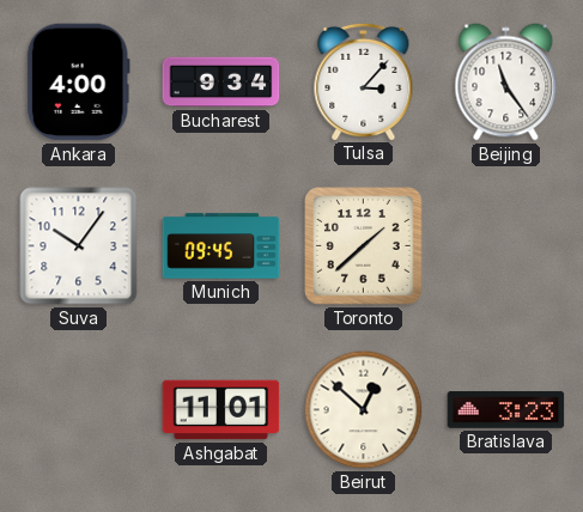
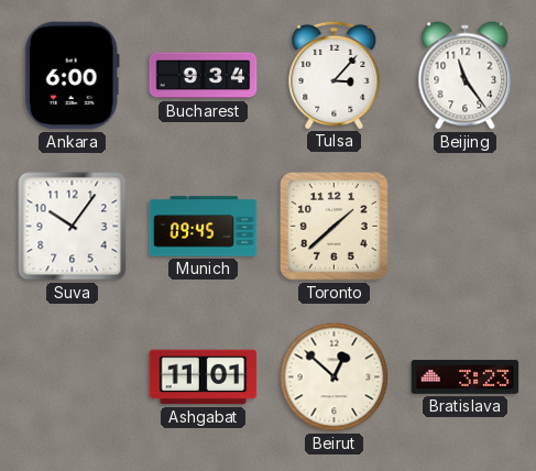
Ankara: 4:00 -> 6:00
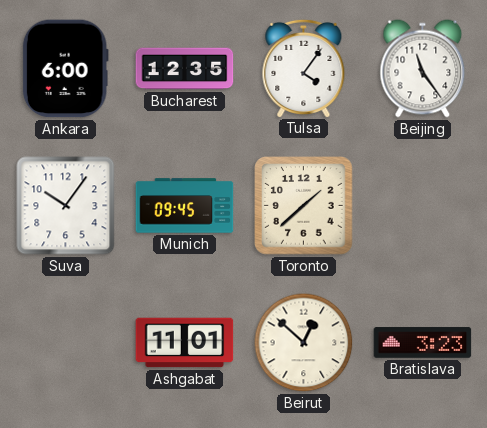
Bucharest: 9:34 -> 12:35
Tulsa: 3:07 -> 4:06
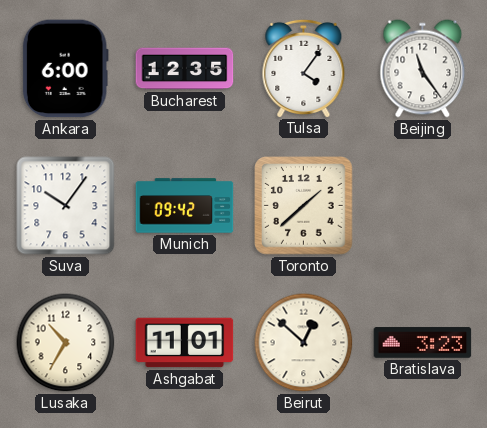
Munich: 09:45 -> 09:42
Lusaka: none -> 10:35
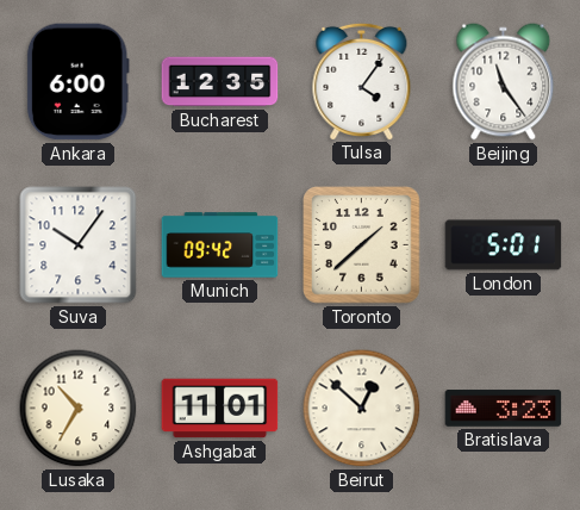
London: none -> 5:01
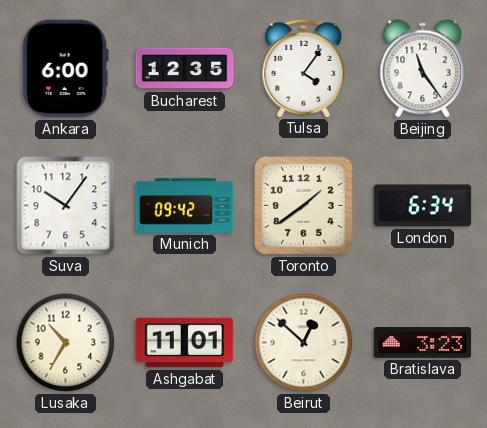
Toronto: 1:38 -> 1:39
London: 5:01 -> 6:34
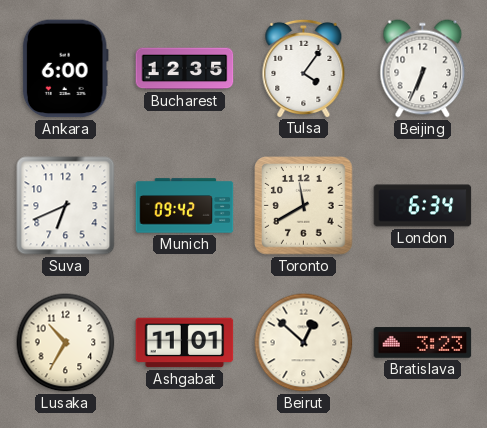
Beijing: 11:24 -> 6:34
Suva: 10:06 -> 6:41
Toronto: 1:39 -> 11:40
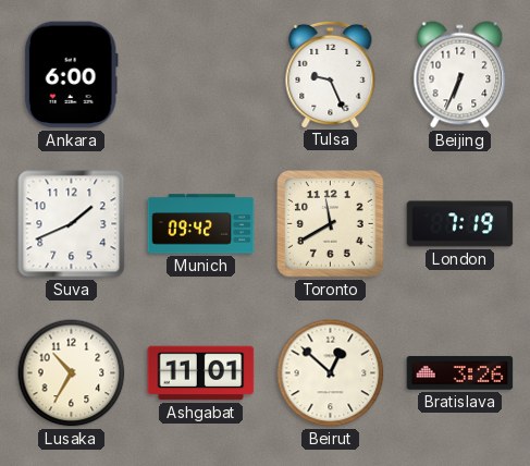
Bucharest: 12:35 -> none
Tulsa: 4:06 -> 9:26
Suva: 6:41 -> 1:41
London: 6:34 -> 7:19
Bratislava: 3:23 -> 3:26
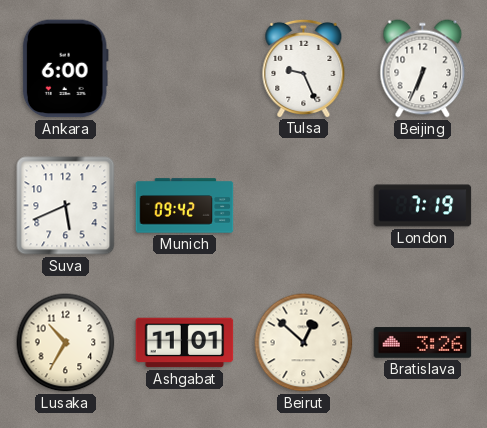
Suva: 1:41 -> 5:41
Toronto: 11:40 -> none
